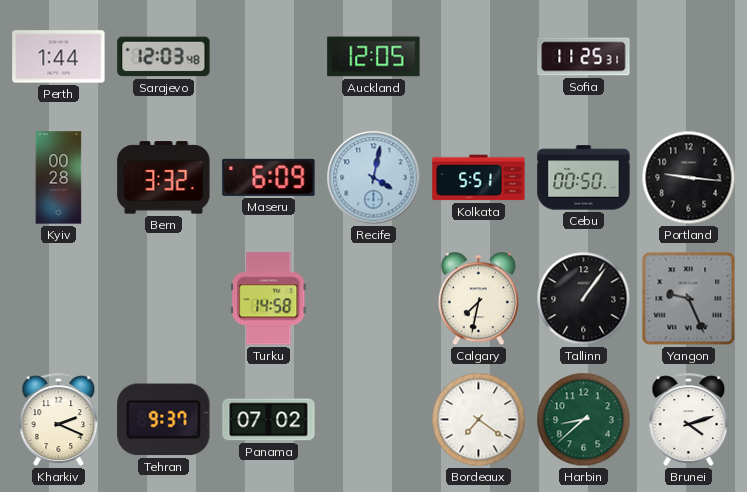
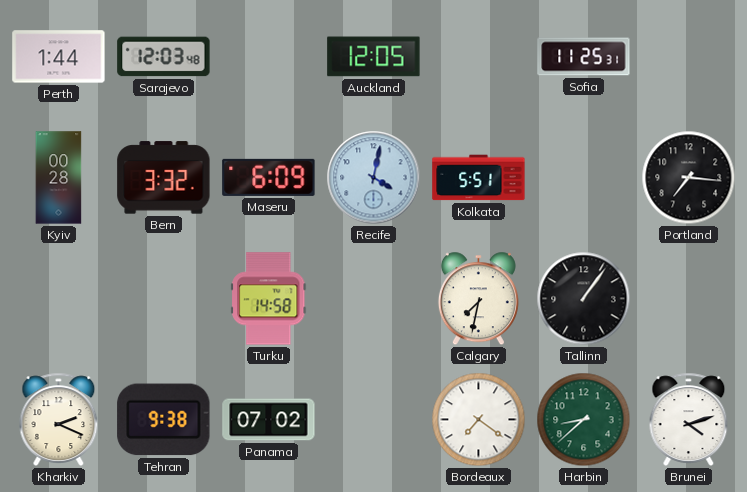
Cebu: 00:50 -> none
Portland: 9:16 -> 7:16
Yangon: 9:26 -> none
Tehran: 9:37 -> 9:38
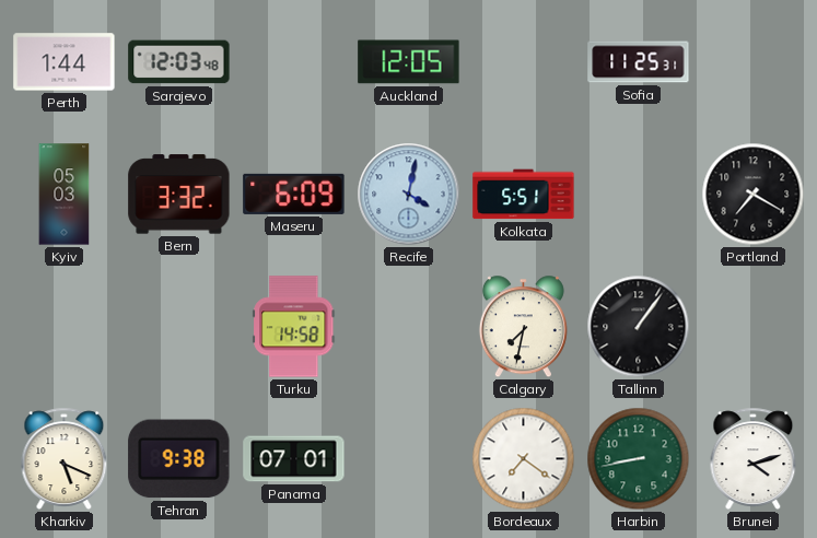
Kyiv: 00:28 -> 05:03
Portland: 7:16 -> 7:20
Kharkiv: 2:19 -> 5:19
Panama: 07:02 -> 07:01
Harbin: 8:38 -> 8:43
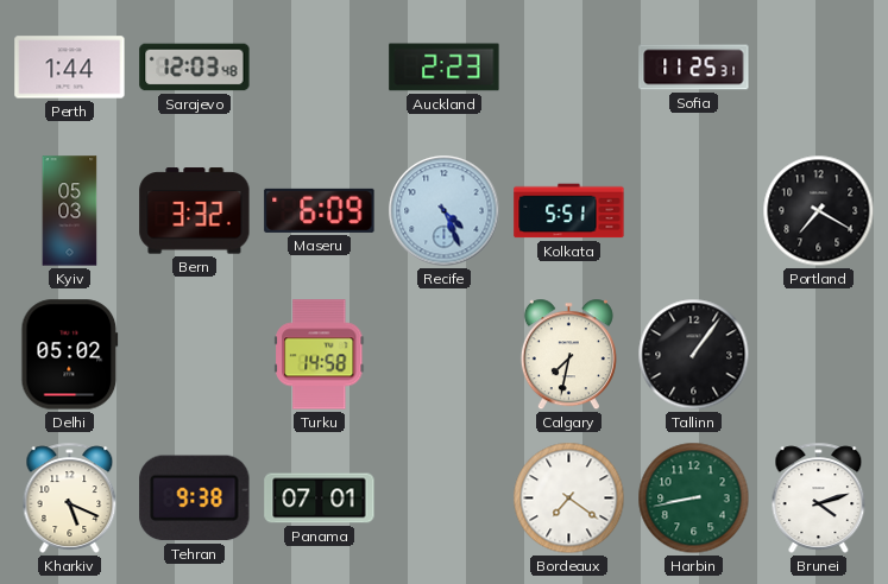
Auckland: 12:05 -> 2:23
Recife: 4:02 -> 4:26
Delhi: none -> 05:02
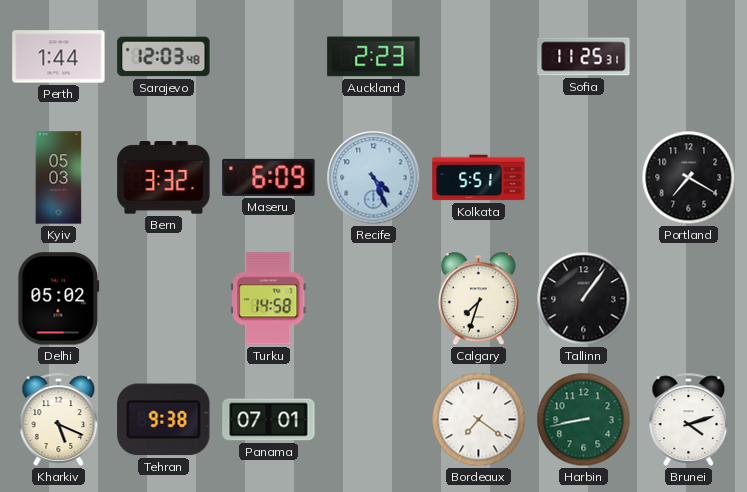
Calgary: 7:32 -> 7:33
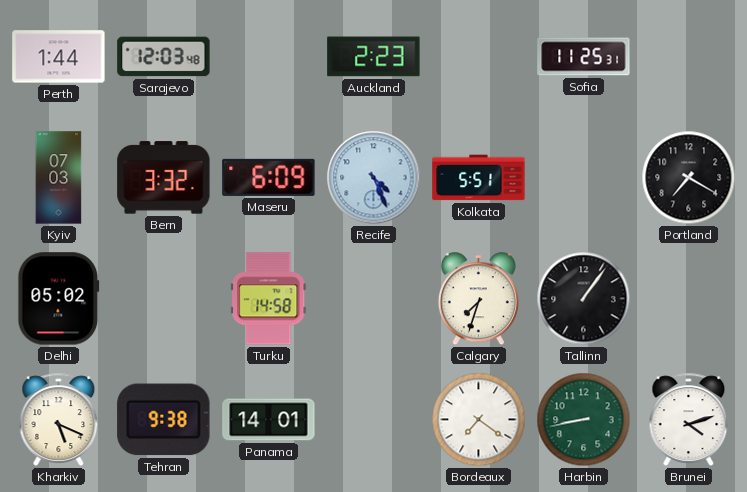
Kyiv: 05:03 -> 07:03
Panama: 07:01 -> 14:01
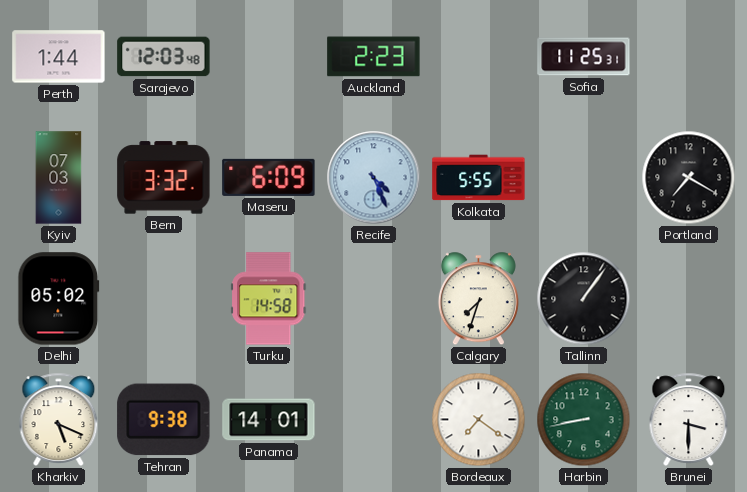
Kolkata: 5:51 -> 5:55
Brunei: 4:12 -> 3:30
